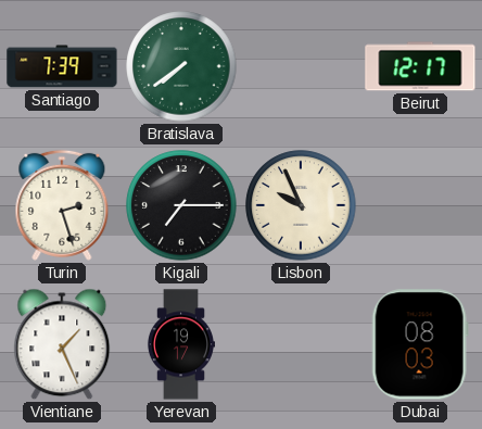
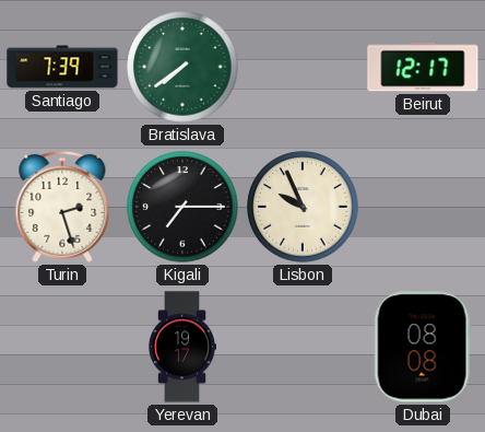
Vientiane: 1:26 -> none
Dubai: 08:03 -> 08:08
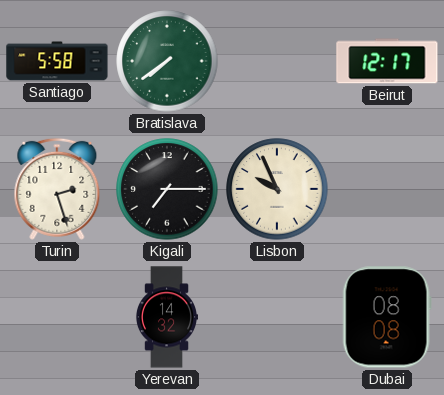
Santiago: 7:39 -> 5:58
Yerevan: 19:17 -> 14:32
